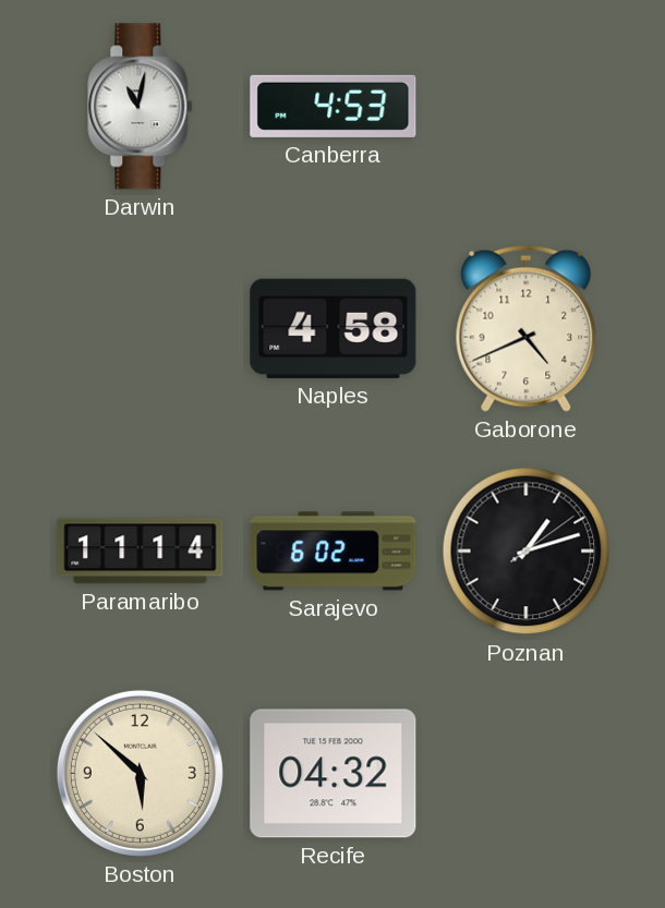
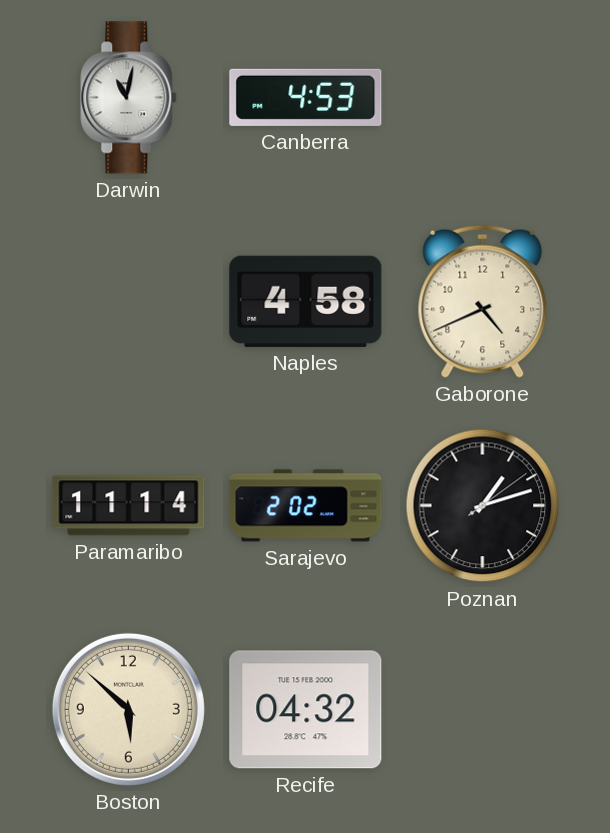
Sarajevo: 6:02 -> 2:02
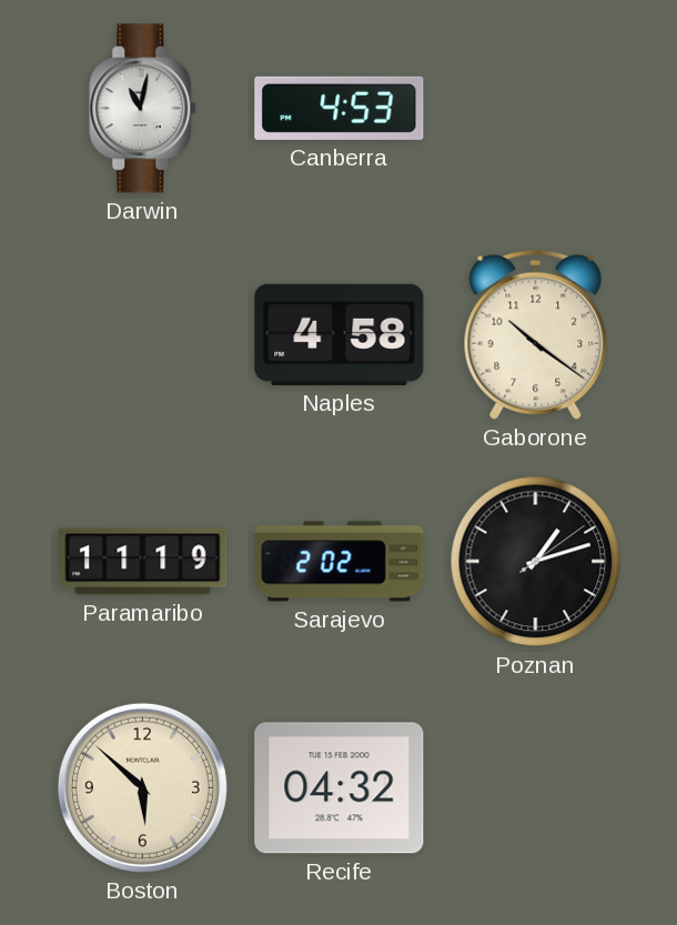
Gaborone: 4:41 -> 10:21
Paramaribo: 11:14 -> 11:19
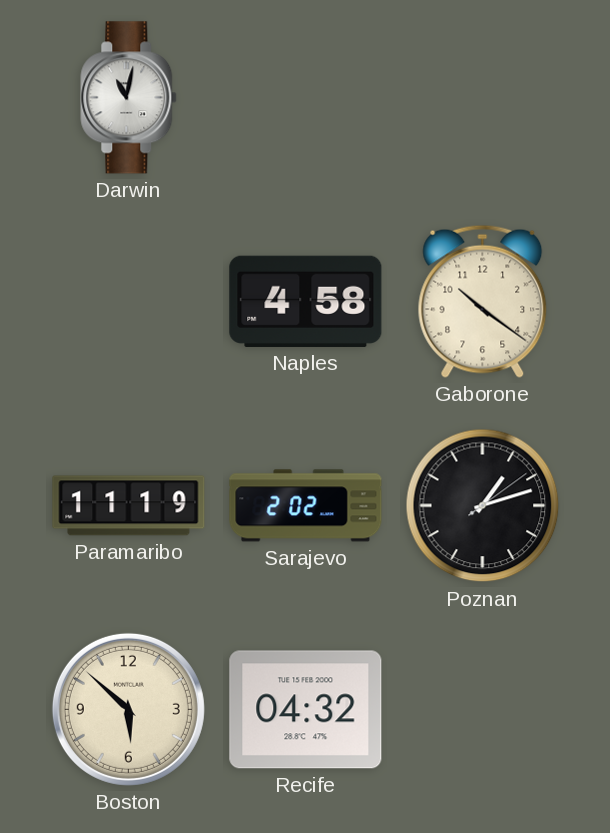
Canberra: 4:53 -> none
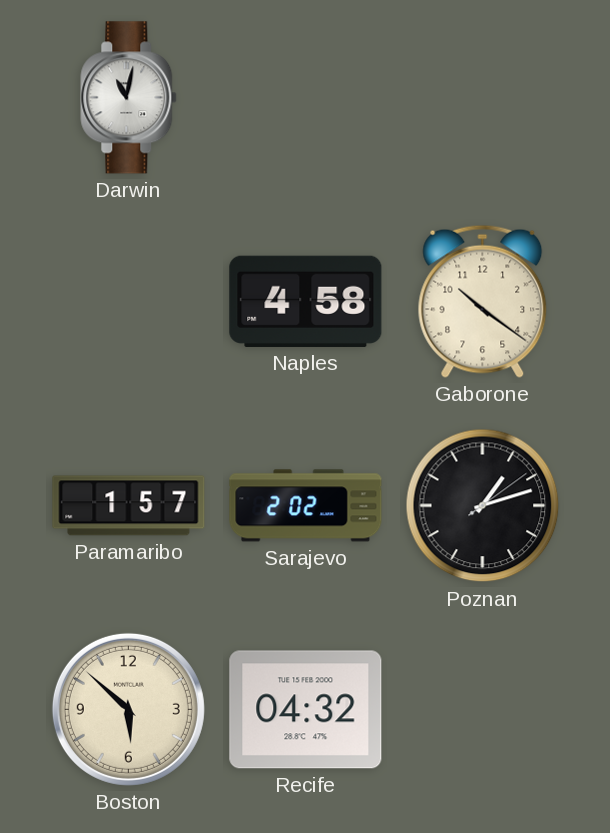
Paramaribo: 11:19 -> 1:57
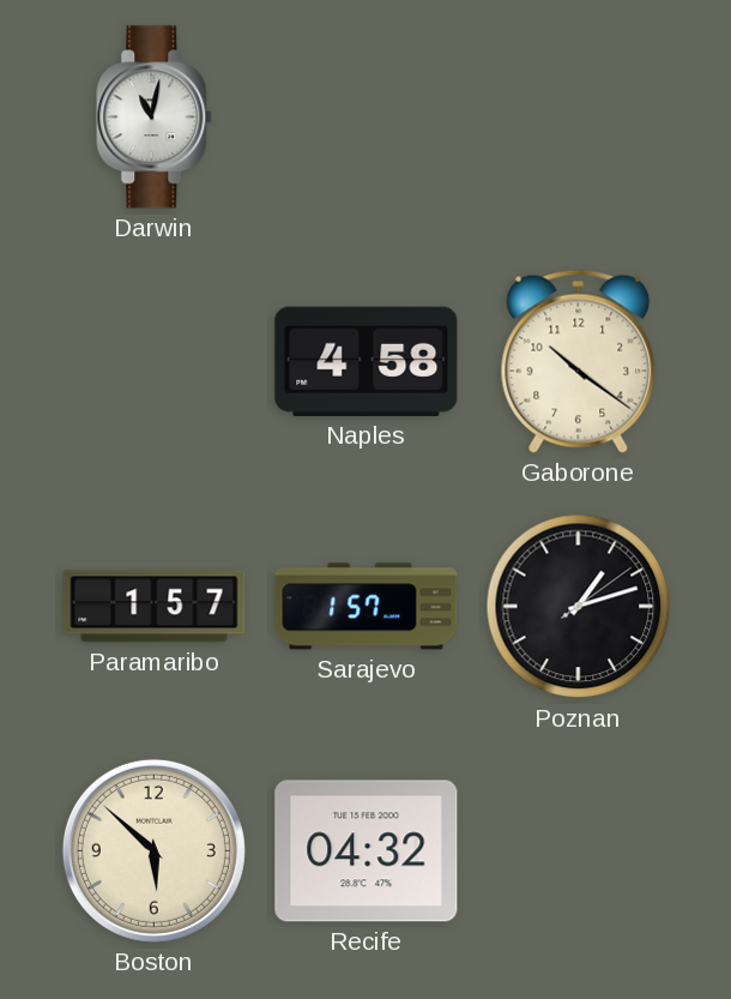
Sarajevo: 2:02 -> 1:57
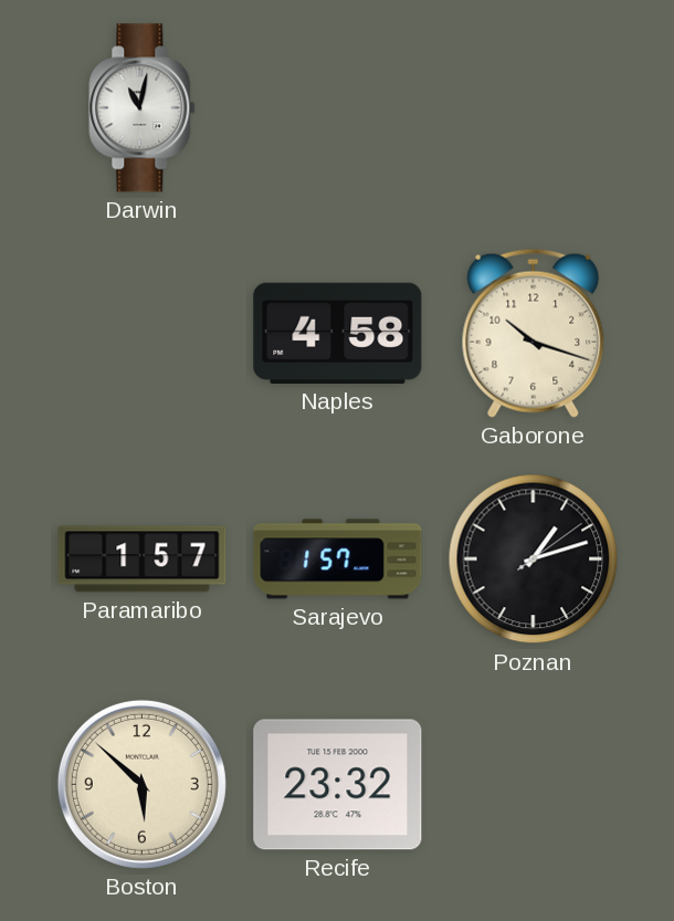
Gaborone: 10:21 -> 10:18
Recife: 04:32 -> 23:32
